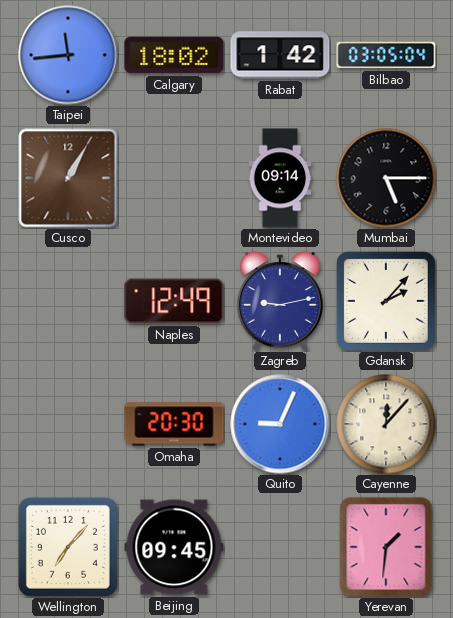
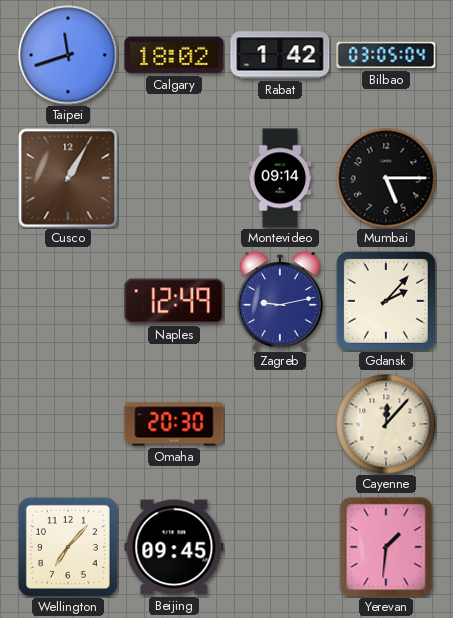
Taipei: 11:44 -> 11:42
Quito: 9:04 -> none
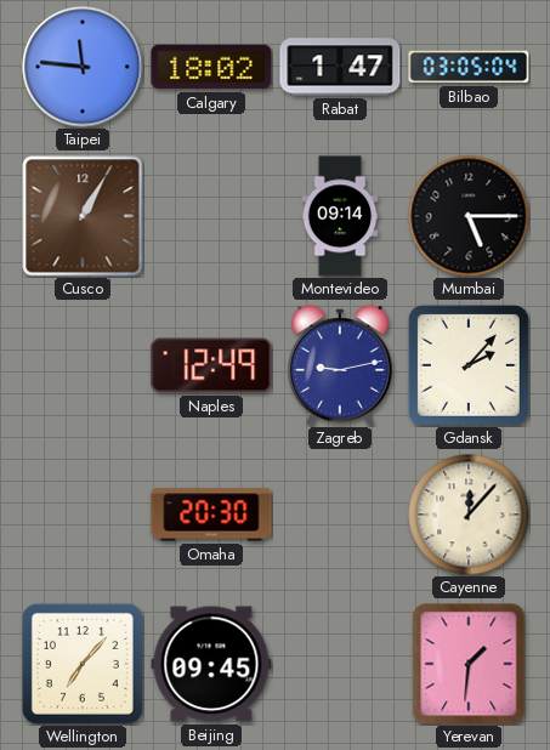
Taipei: 11:42 -> 11:46
Rabat: 1:42 -> 1:47
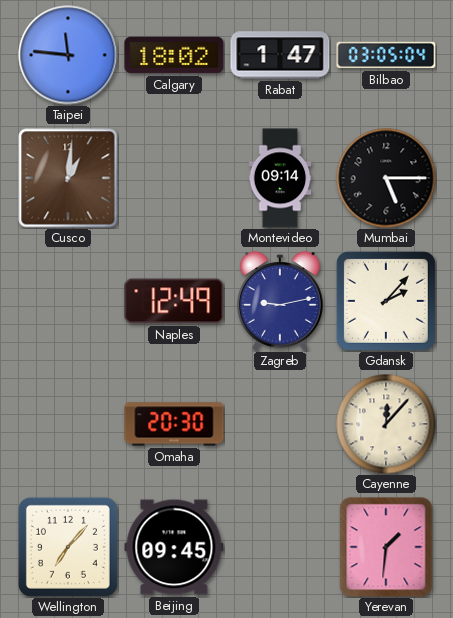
Cusco: 1:05 -> 1:01
